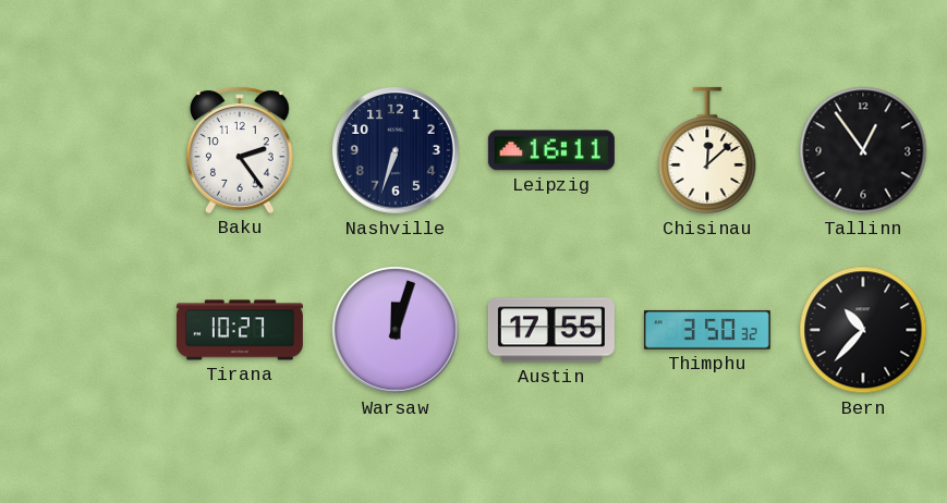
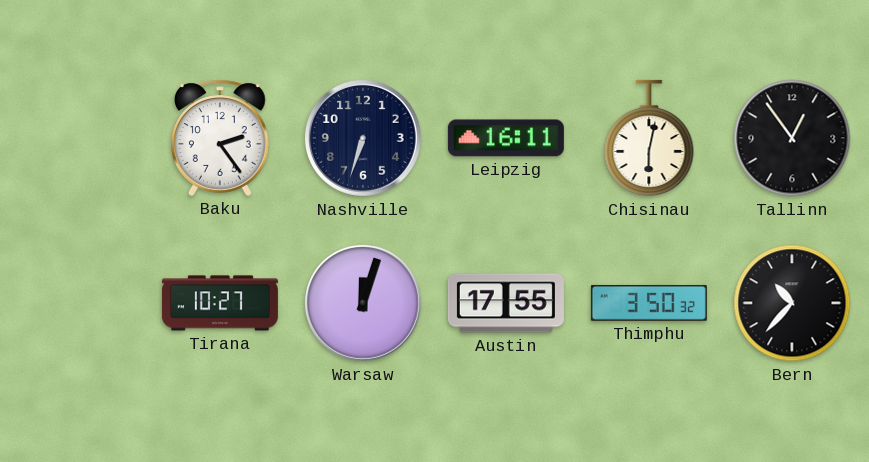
Chisinau: 12:08 -> 6:02
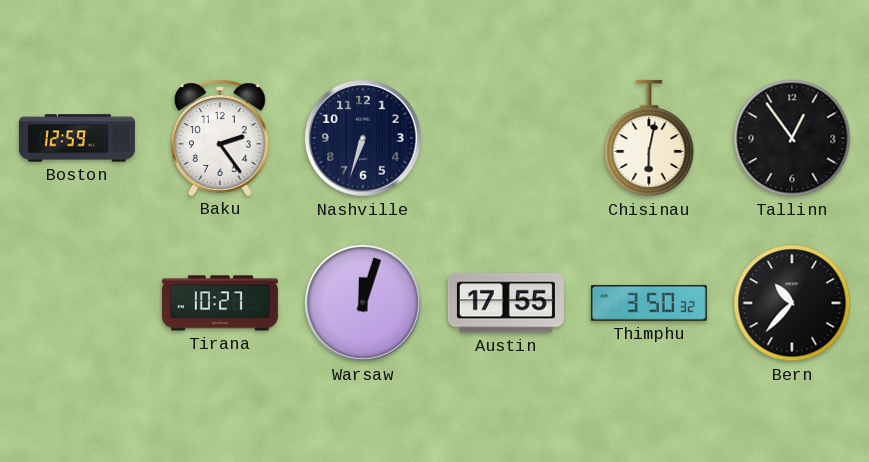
Boston: none -> 12:59
Leipzig: 16:11 -> none
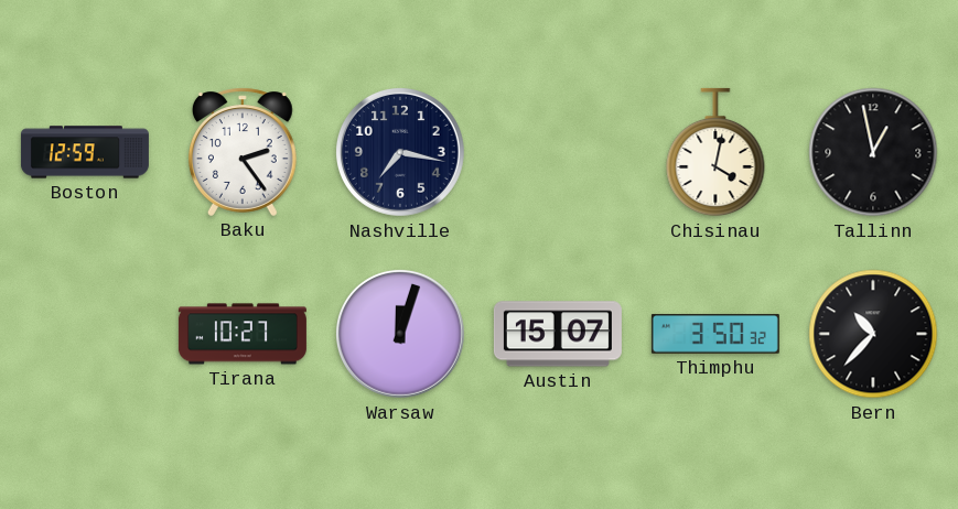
Nashville: 6:33 -> 7:17
Chisinau: 6:02 -> 4:02
Tallinn: 12:54 -> 12:58
Austin: 17:55 -> 15:07
